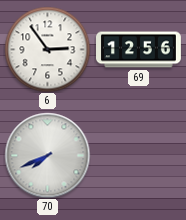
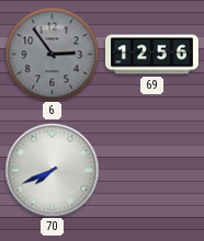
6 dial: white -> grey
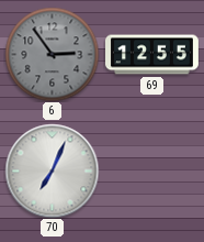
69: 12:56 -> 12:55
70: 7:41 -> 7:04
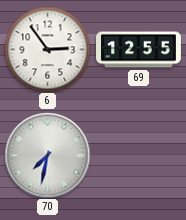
6 dial: grey -> white
70: 7:04 -> 7:32
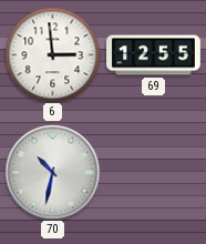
6: 2:54 -> 2:59
70: 7:32 -> 10:32
